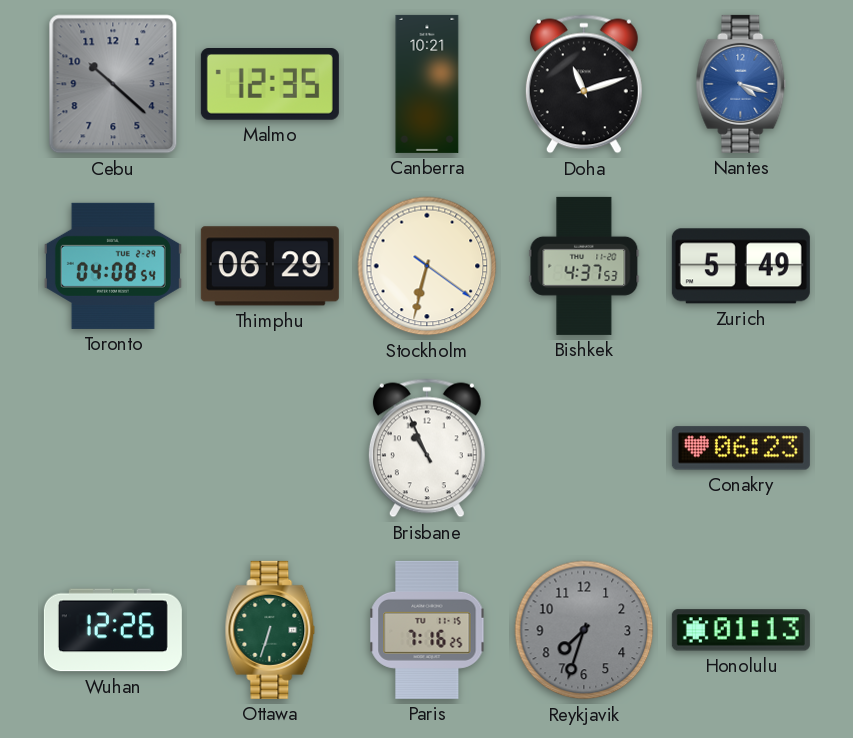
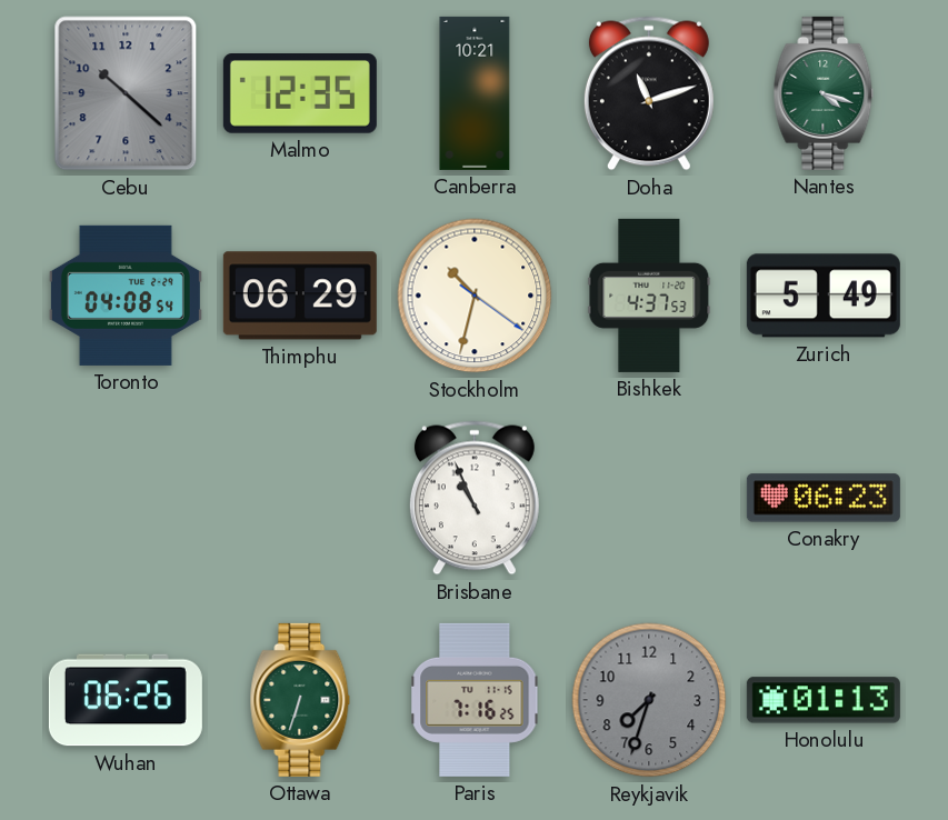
Nantes dial: blue -> green
Stockholm: 6:32 -> 10:32
Wuhan: 12:26 -> 06:26
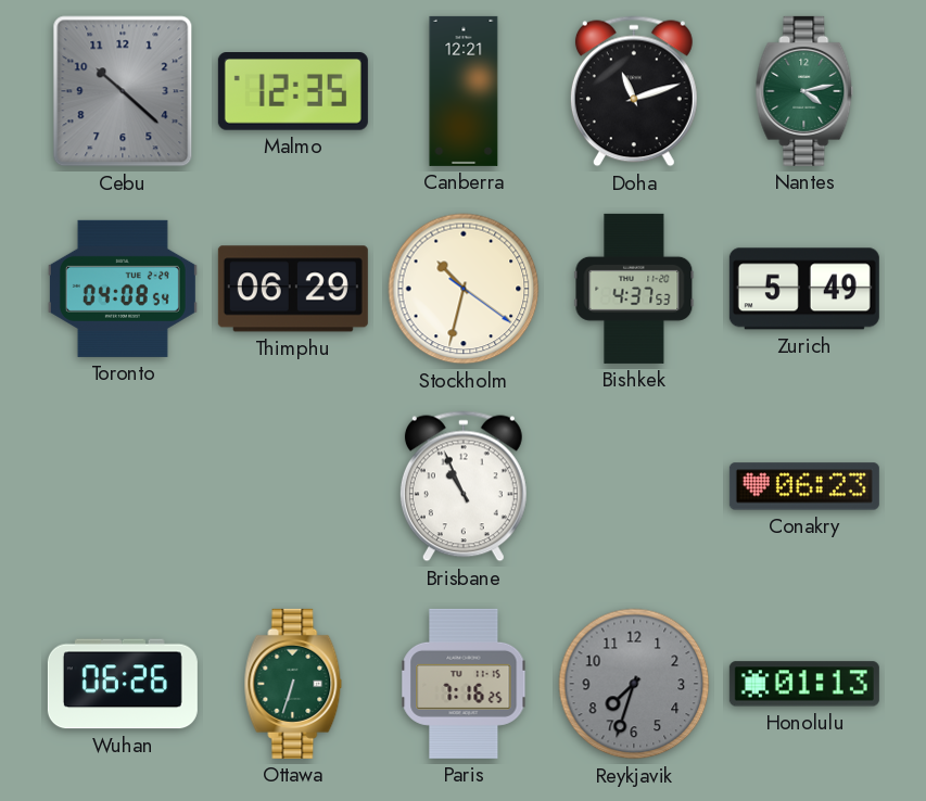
Canberra: 10:21 -> 12:21
Nantes: 4:18 -> 4:13
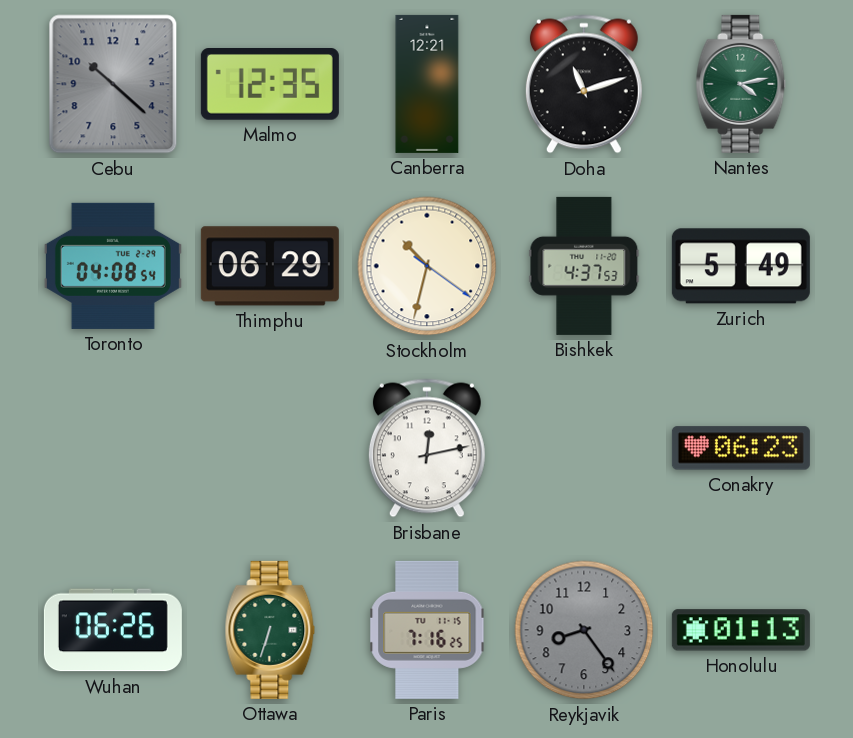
Brisbane: 10:56 -> 12:13
Reykjavik: 7:33 -> 8:24
